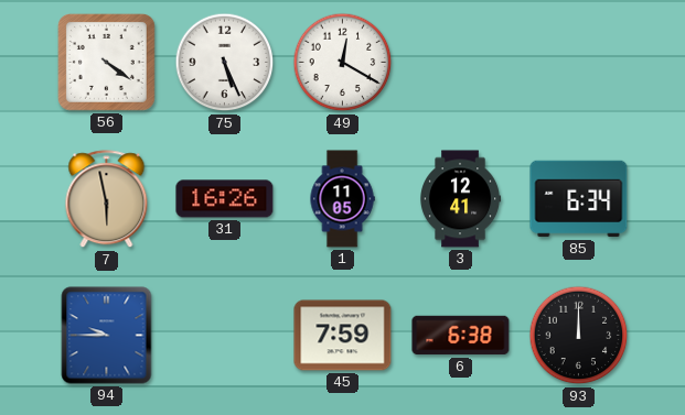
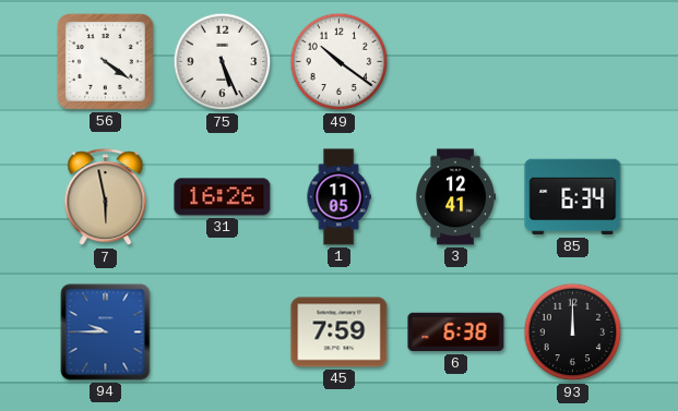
49: 12:20 -> 10:21
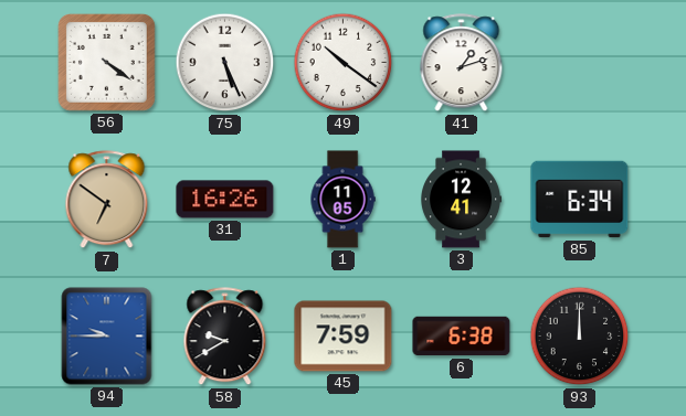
41: none -> 1:12
7: 5:58 -> 6:51
58: none -> 9:40
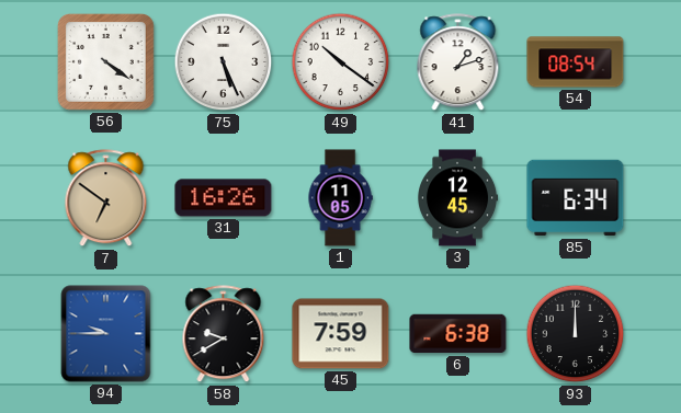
54: none -> 08:54
3: 12:41 -> 12:45
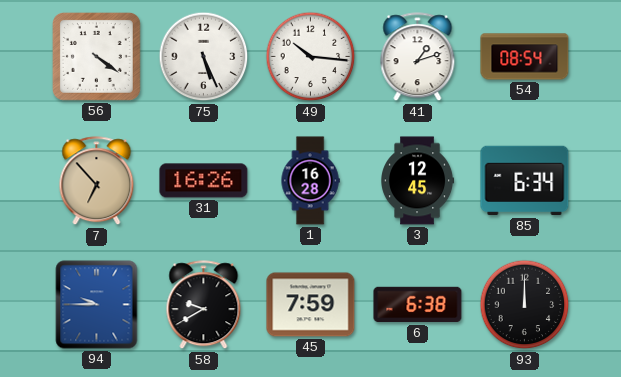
49: 10:21 -> 10:16
7: 6:51 -> 6:53
1: 11:05 -> 16:28
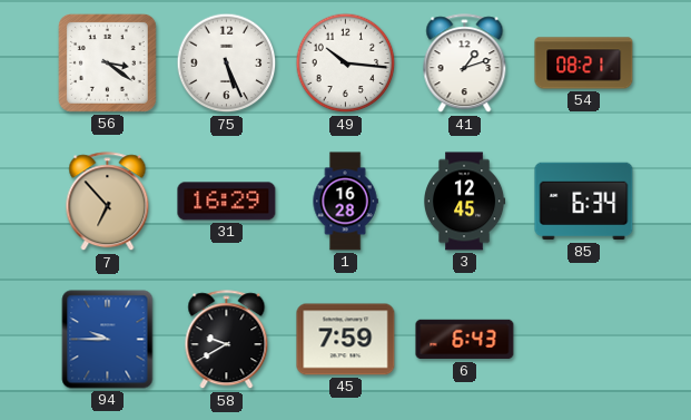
56: 4:21 -> 3:21
54: 08:54 -> 08:21
31: 16:26 -> 16:29
6: 6:38 -> 6:43
93: 12:00 -> none
